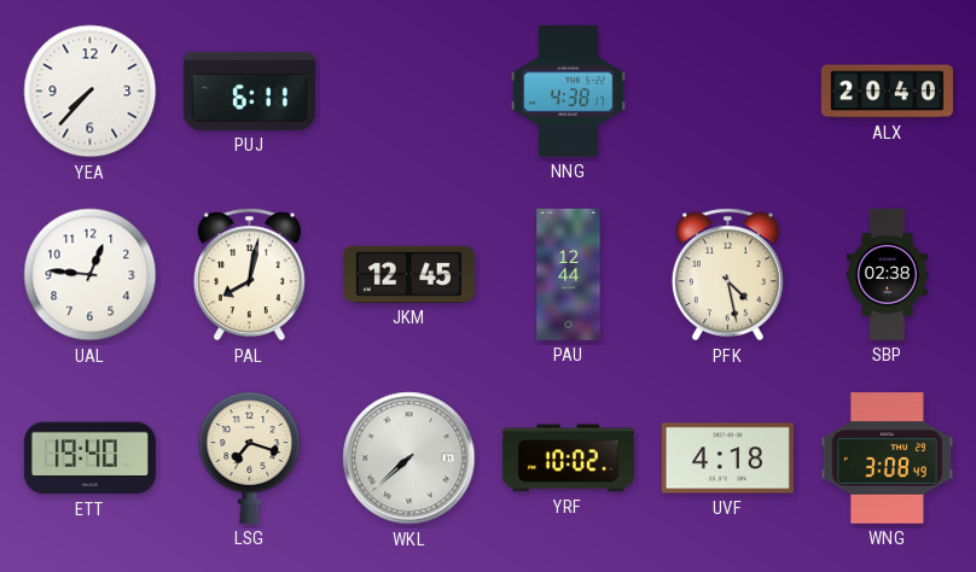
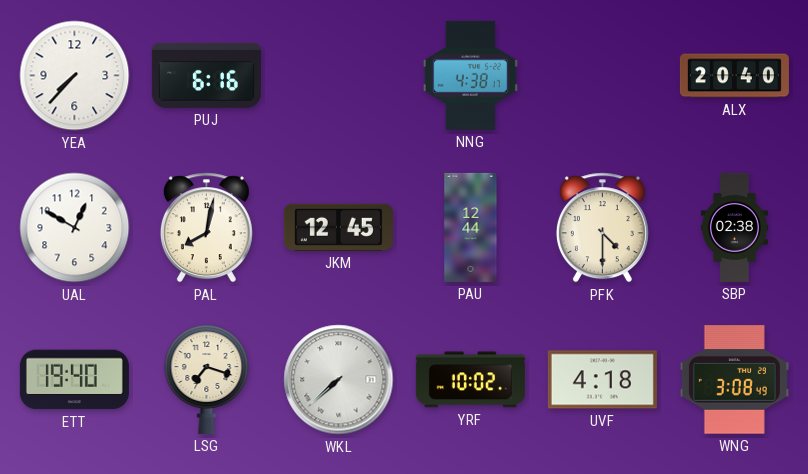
PUJ: 6:11 -> 6:16
UAL: 12:46 -> 12:50
PFK: 4:28 -> 4:30
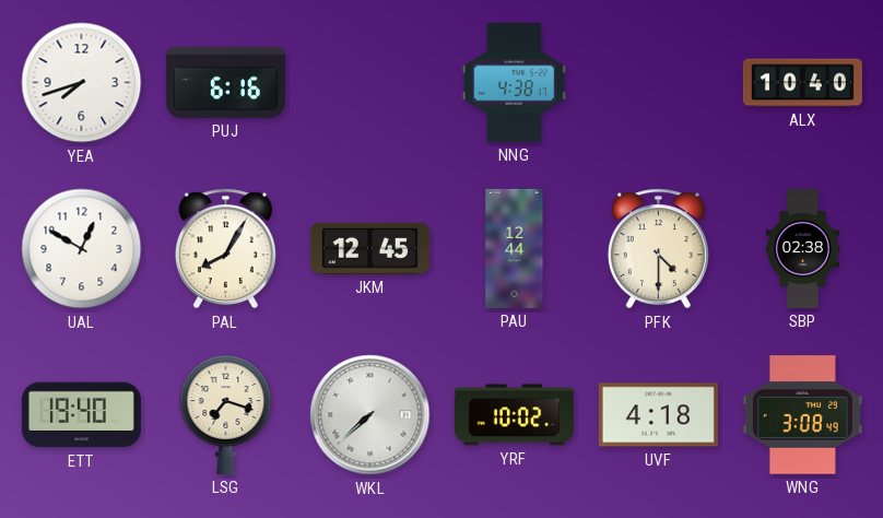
YEA: 7:37 -> 7:42
ALX: 20:40 -> 10:40
PAL: 8:02 -> 8:05
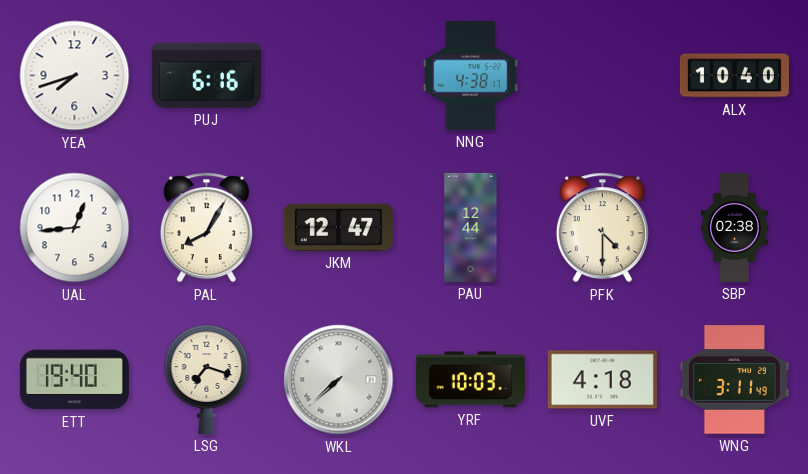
UAL: 12:50 -> 12:44
JKM: 12:45 -> 12:47
YRF: 10:02 -> 10:03
WNG: 3:08 -> 3:11
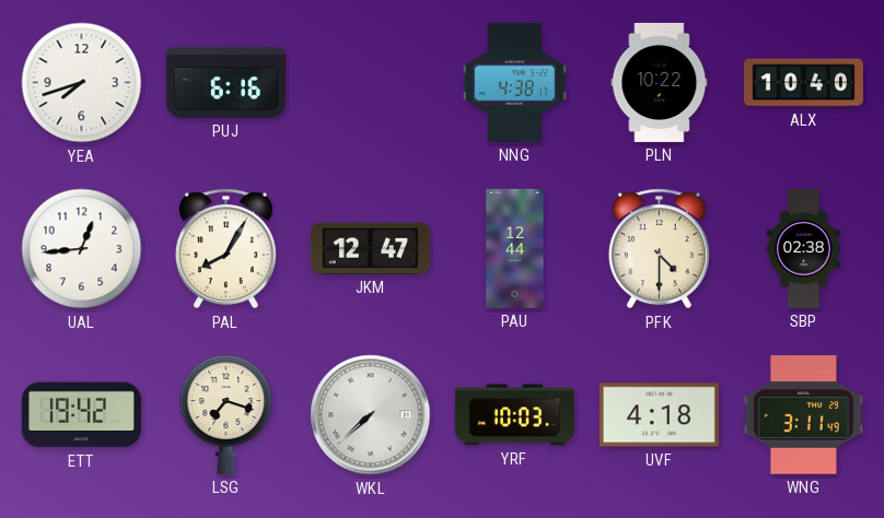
PLN: none -> 10:22
ETT: 19:40 -> 19:42
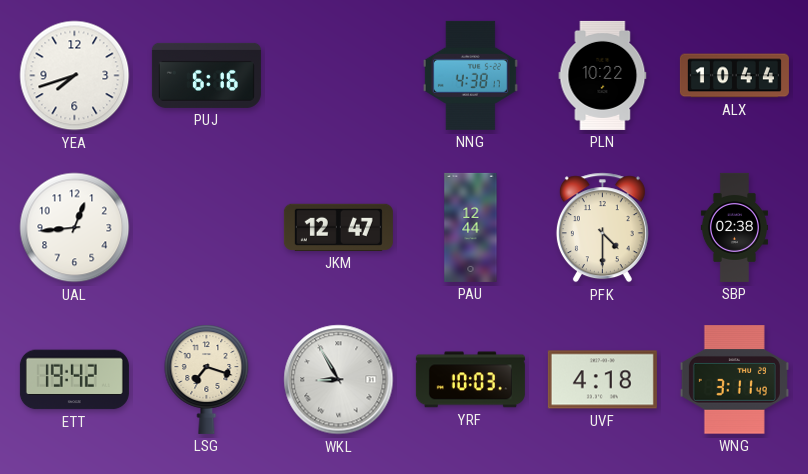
ALX: 10:40 -> 10:44
PAL: 8:05 -> none
WKL: 7:38 -> 8:55
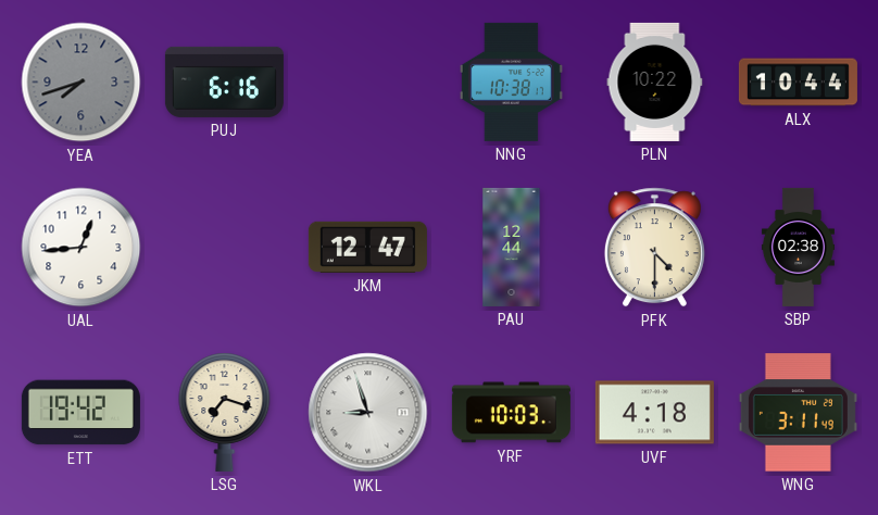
YEA dial: white -> grey
NNG: 4:38 -> 10:38
WKL: 8:55 -> 8:57
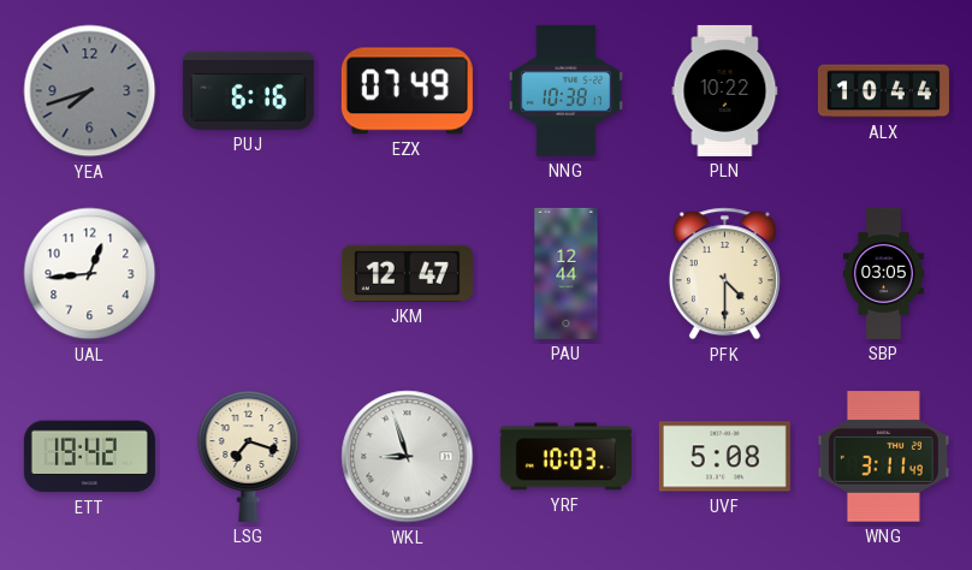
EZX: none -> 07:49
SBP: 02:38 -> 03:05
UVF: 4:18 -> 5:08
